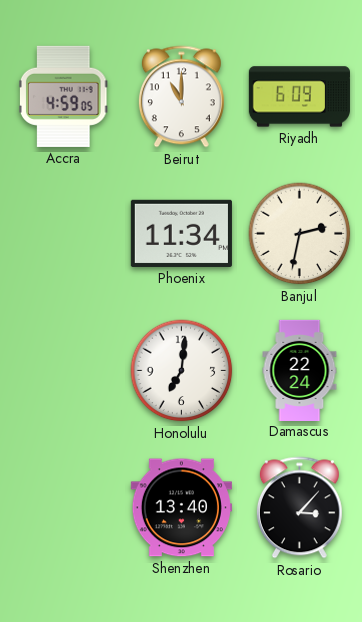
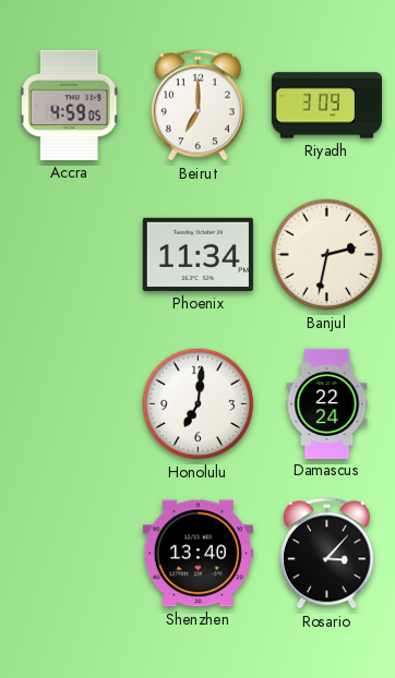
Beirut: 11:00 -> 7:00
Riyadh: 6:09 -> 3:09
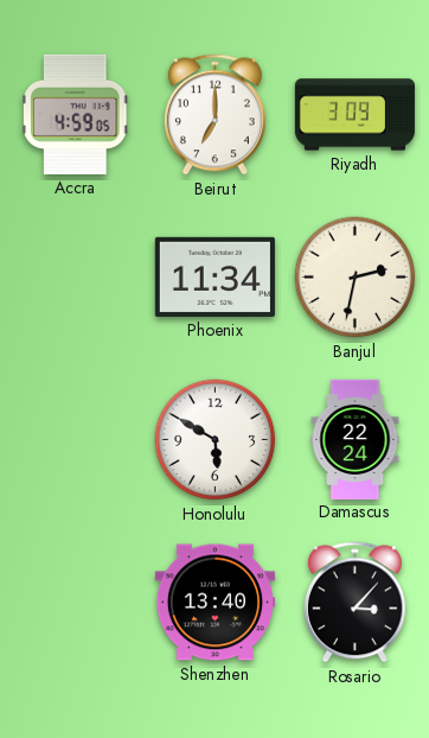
Honolulu: 7:01 -> 5:50
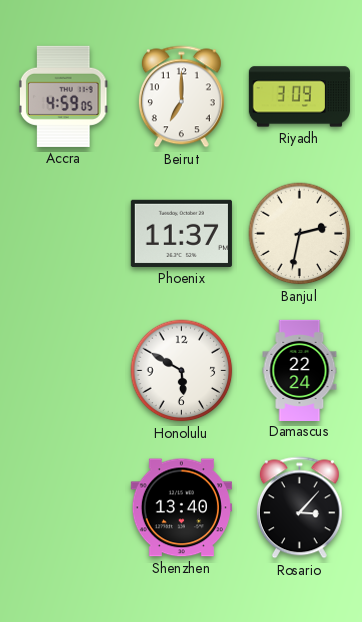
Phoenix: 11:34 -> 11:37
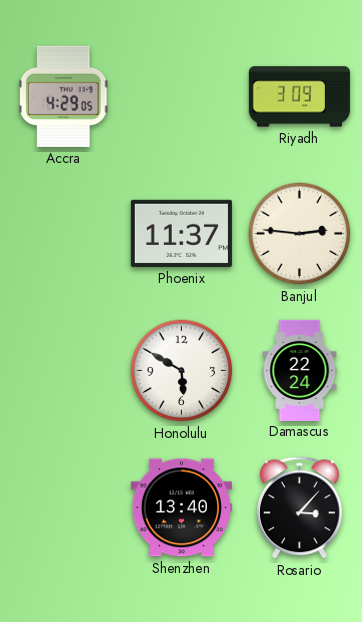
Accra: 4:59 -> 4:29
Beirut: 7:00 -> none
Banjul: 2:32 -> 2:46
